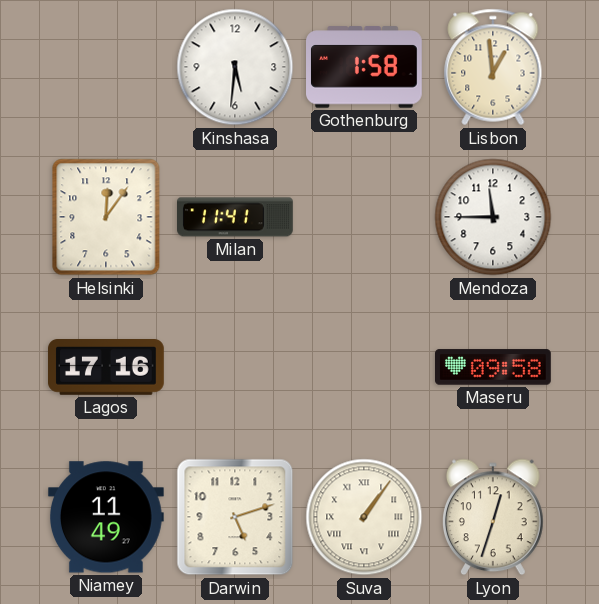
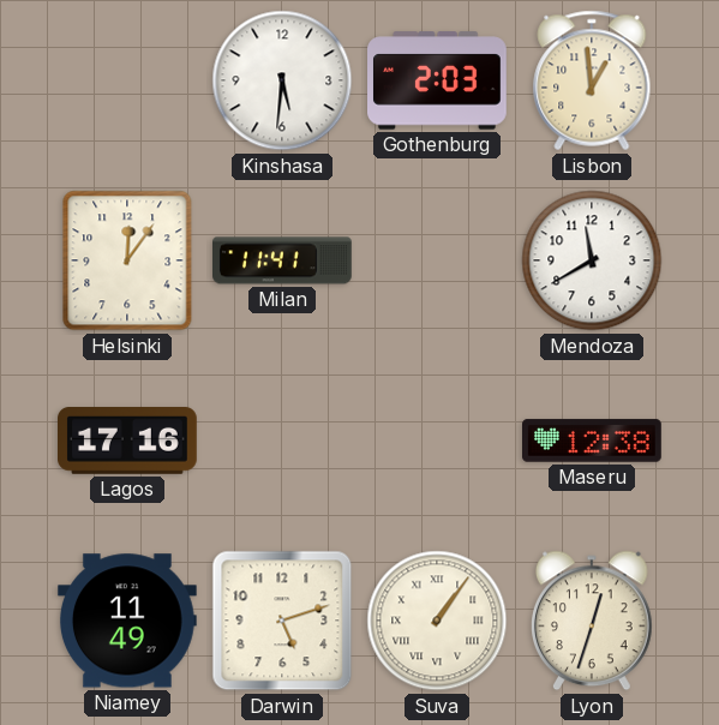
Gothenburg: 1:58 -> 2:03
Mendoza: 11:45 -> 11:40
Maseru: 09:58 -> 12:38
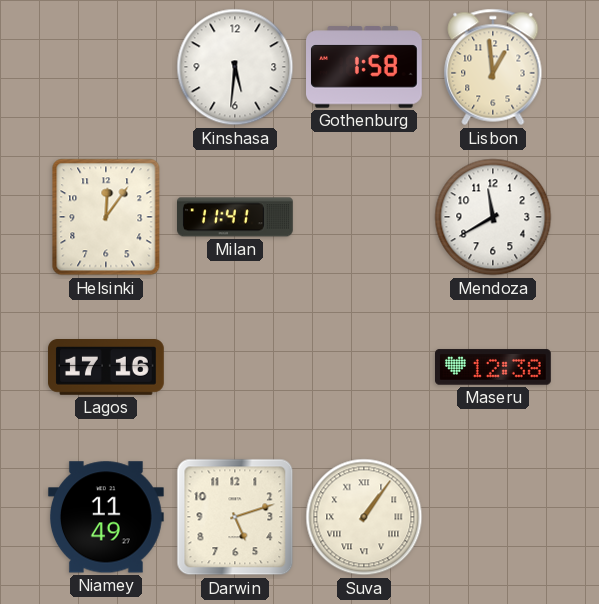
Gothenburg: 2:03 -> 1:58
Lyon: 12:33 -> none
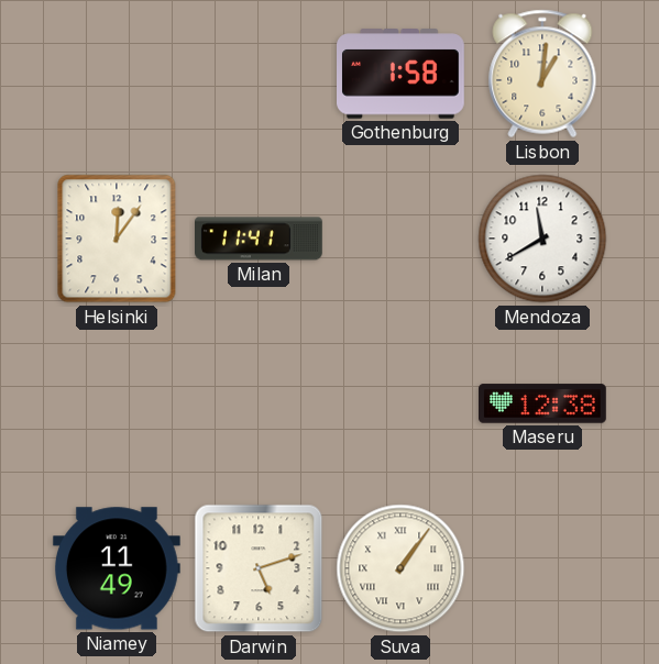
Kinshasa: 5:31 -> none
Lisbon: 12:59 -> 1:01
Lagos: 17:16 -> none
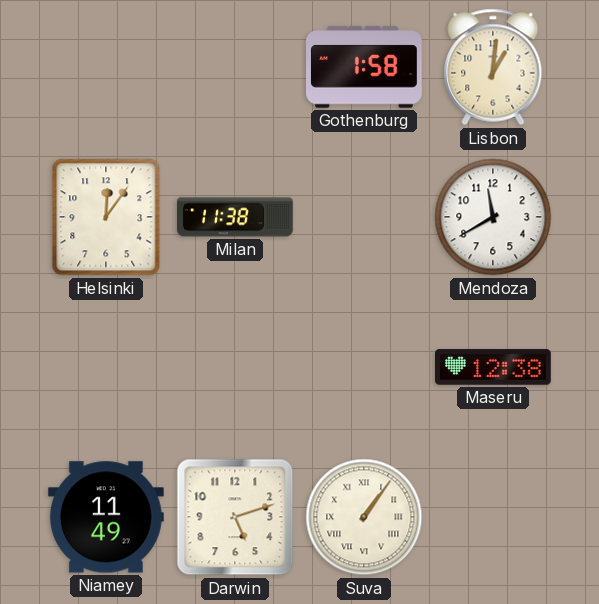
Milan: 11:41 -> 11:38
